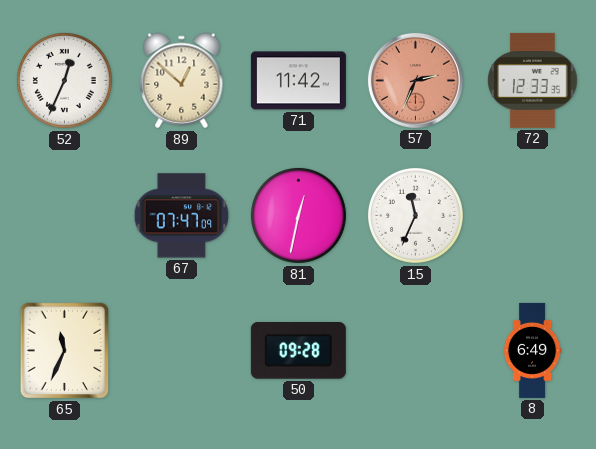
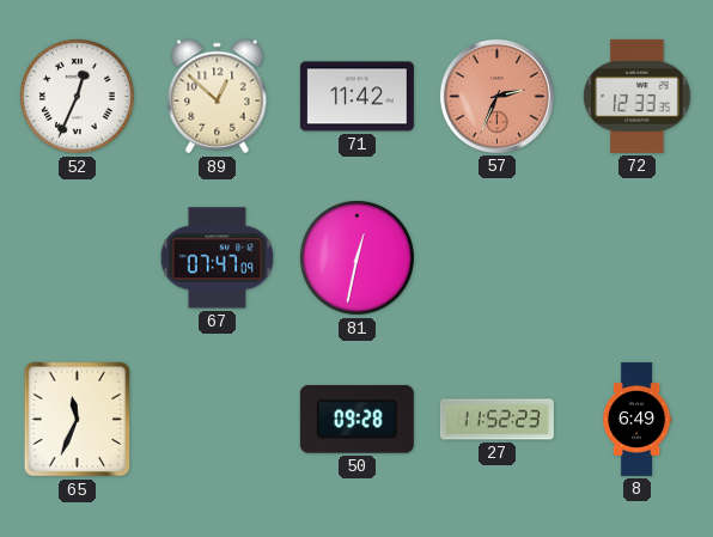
15: 11:34 -> none
27: none -> 11:52
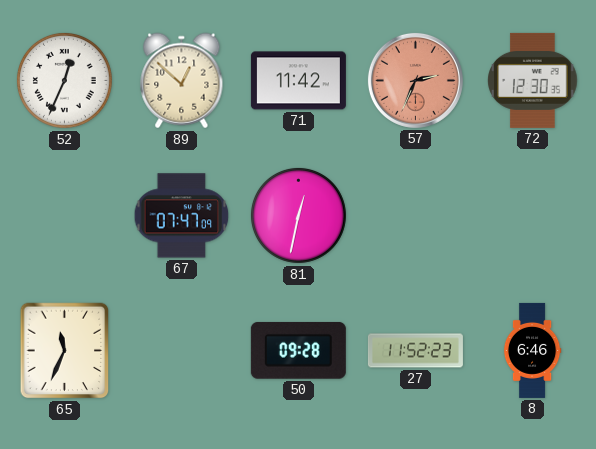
72: 12:33 -> 12:30
8: 6:49 -> 6:46
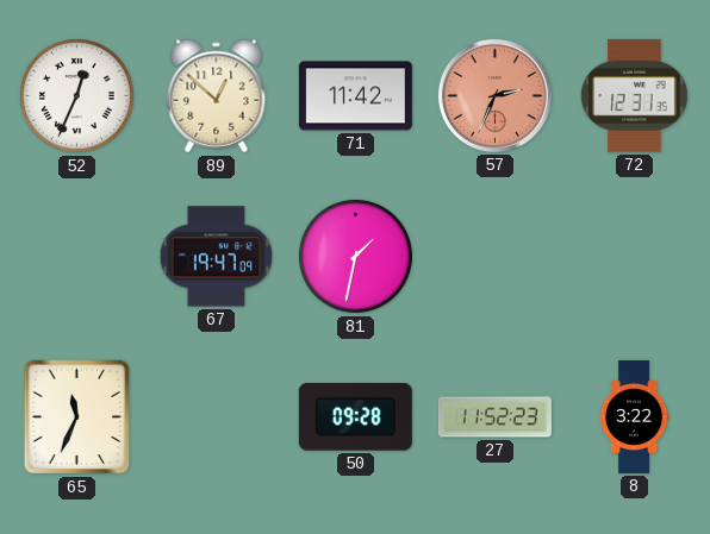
72: 12:30 -> 12:31
67: 07:47 -> 19:47
81: 12:32 -> 1:32
8: 6:46 -> 3:22
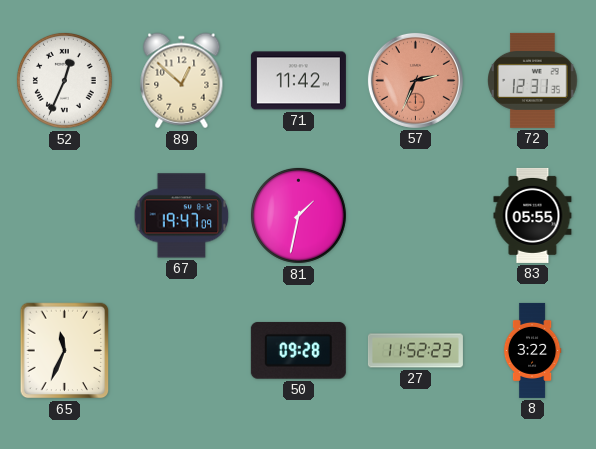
83: none -> 05:55
